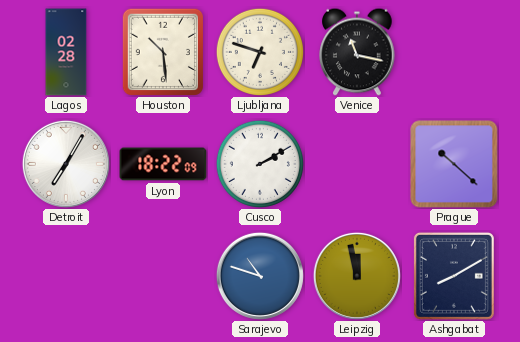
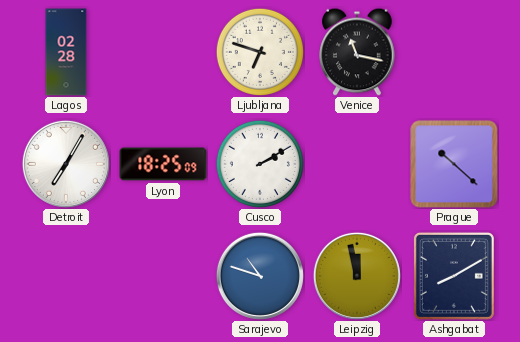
Houston: 10:29 -> none
Lyon: 18:22 -> 18:25
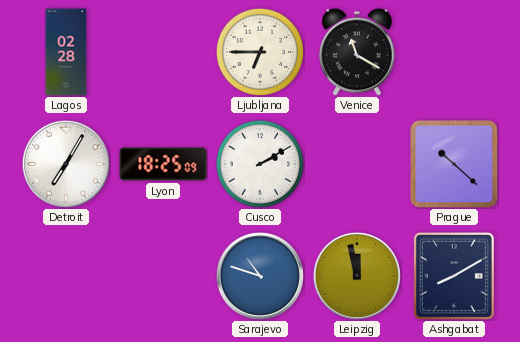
Ljubljana: 6:48 -> 6:45
Venice: 11:17 -> 11:20
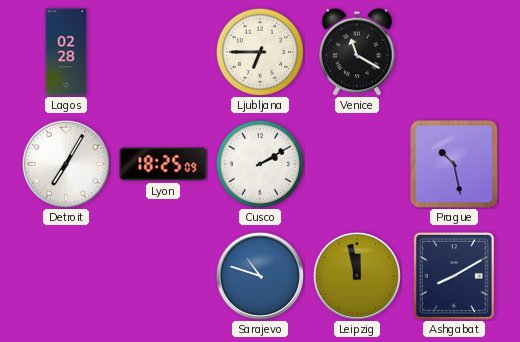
Prague: 10:22 -> 10:28
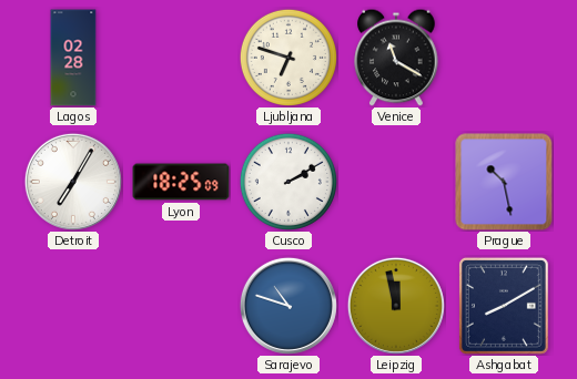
Ljubljana: 6:45 -> 6:48
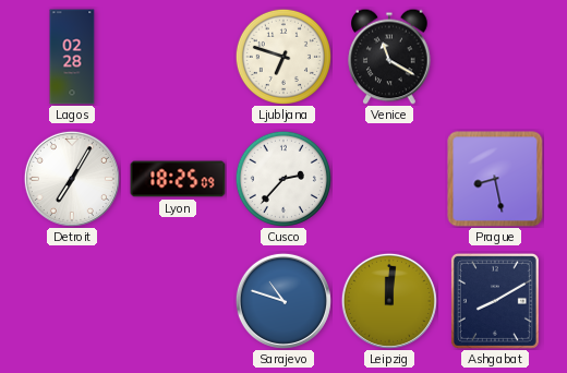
Cusco: 2:10 -> 2:37
Prague: 10:28 -> 8:28
Leipzig: 11:58 -> 12:01
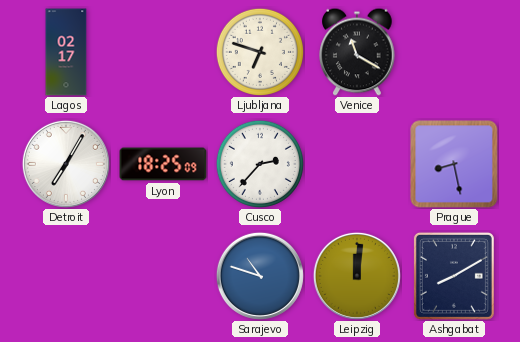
Lagos: 02:28 -> 02:17
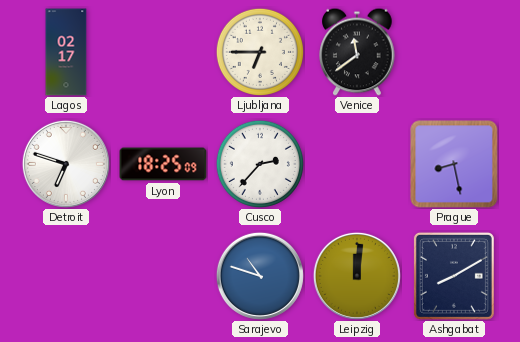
Ljubljana: 6:48 -> 6:45
Venice: 11:20 -> 11:39
Detroit: 7:05 -> 6:48
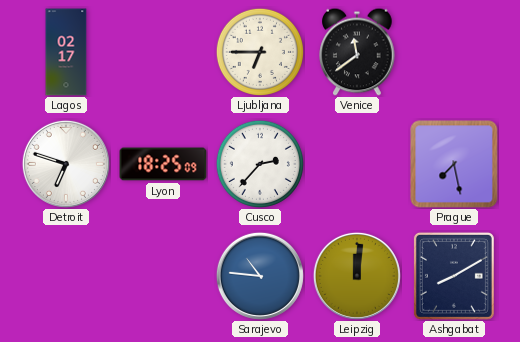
Prague: 8:28 -> 7:28
Sarajevo: 10:48 -> 10:46
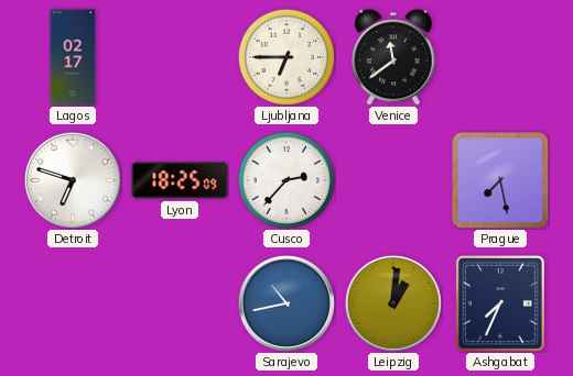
Sarajevo: 10:46 -> 10:43
Leipzig: 12:01 -> 1:01
Ashgabat: 8:10 -> 7:34
